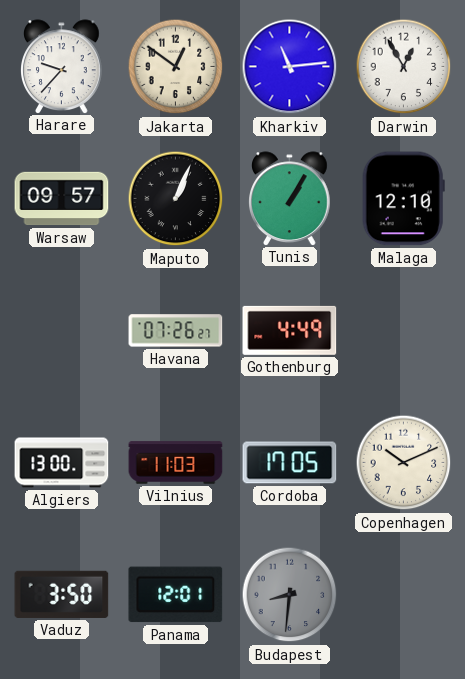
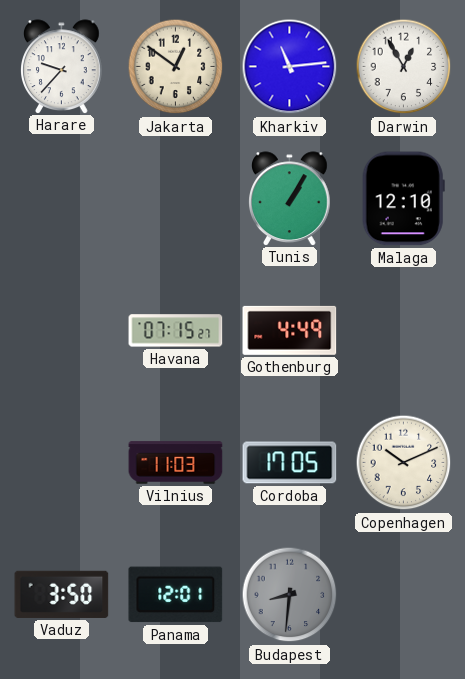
Warsaw: 09:57 -> none
Maputo: 1:04 -> none
Havana: 07:26 -> 07:15
Algiers: 13:00 -> none
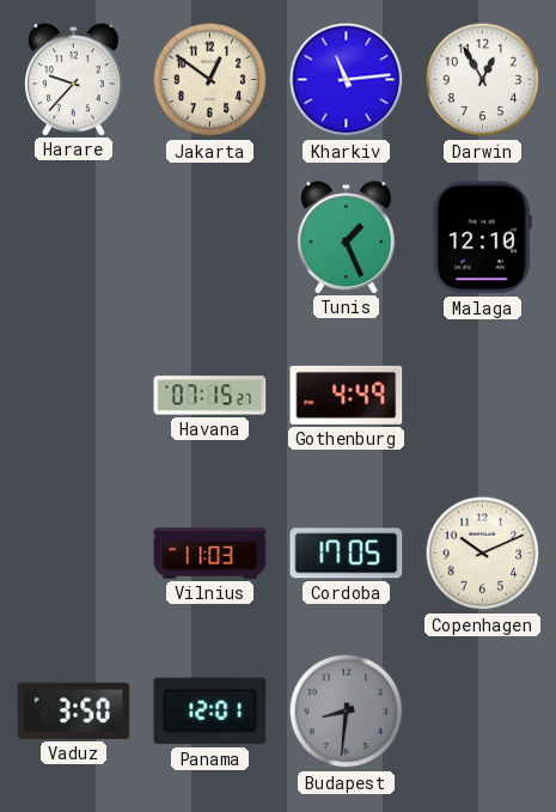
Tunis: 1:05 -> 1:26
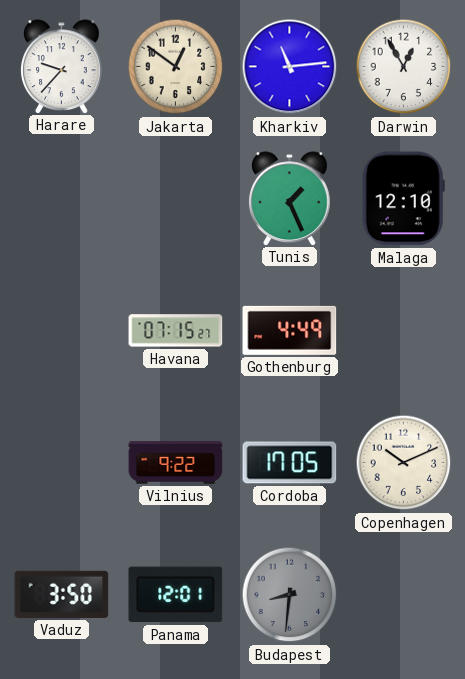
Vilnius: 11:03 -> 9:22
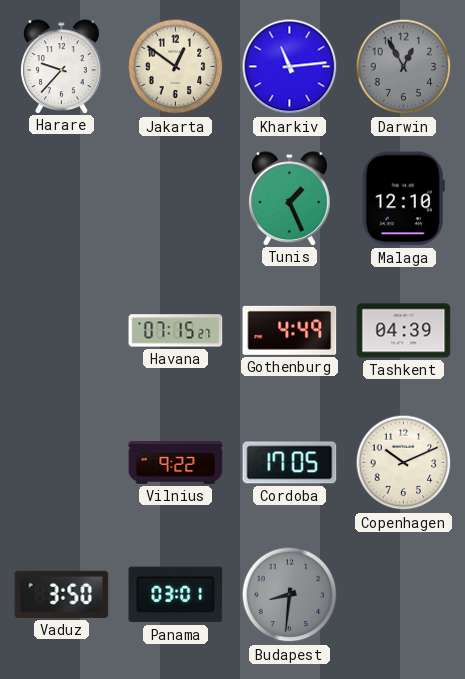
Darwin dial: white -> grey
Tashkent: none -> 04:39
Panama: 12:01 -> 03:01
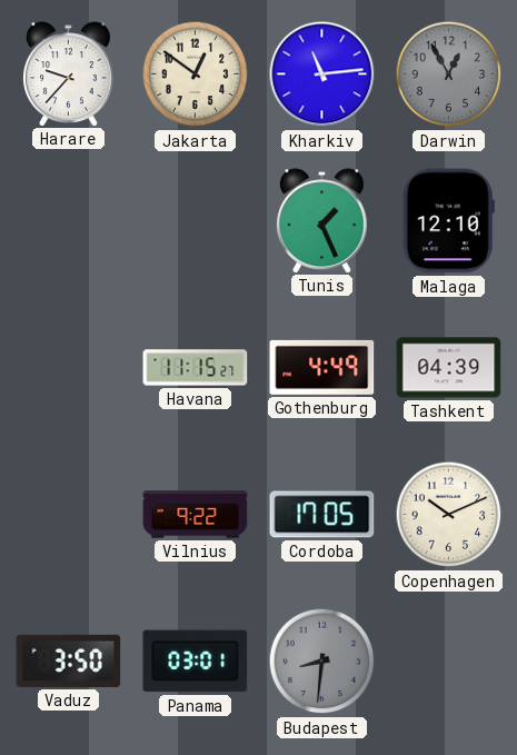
Havana: 07:15 -> 11:15
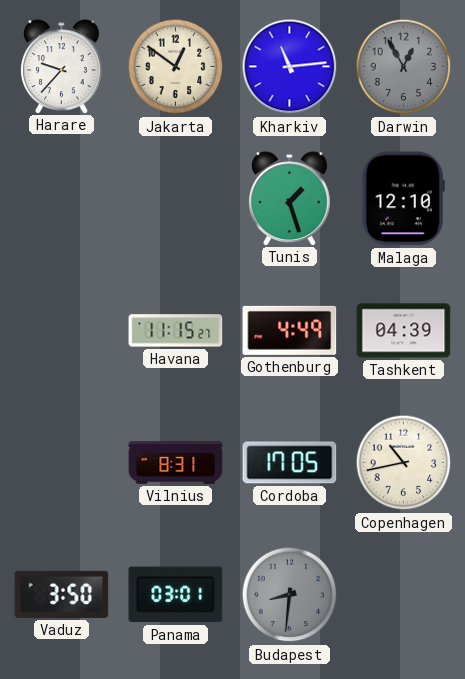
Tunis: 1:26 -> 1:27
Vilnius: 9:22 -> 8:31
Copenhagen: 10:11 -> 10:43
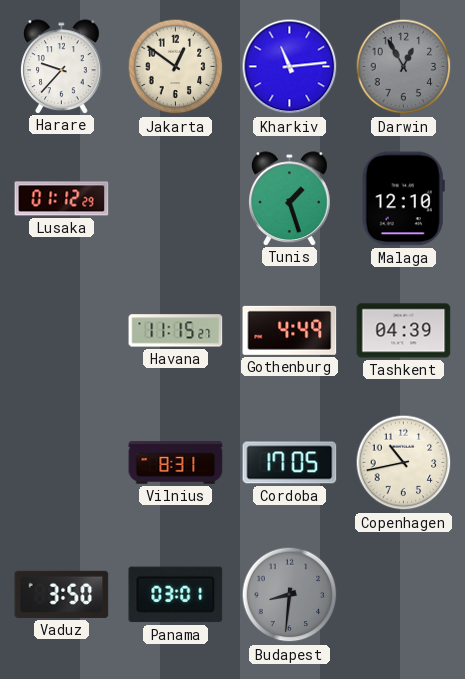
Lusaka: none -> 01:12
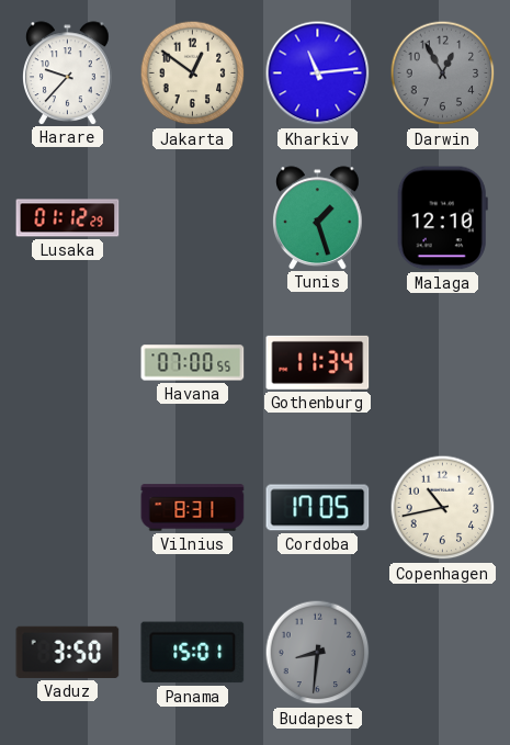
Havana: 11:15 -> 07:00
Gothenburg: 4:49 -> 11:34
Tashkent: 04:39 -> none
Panama: 03:01 -> 15:01
